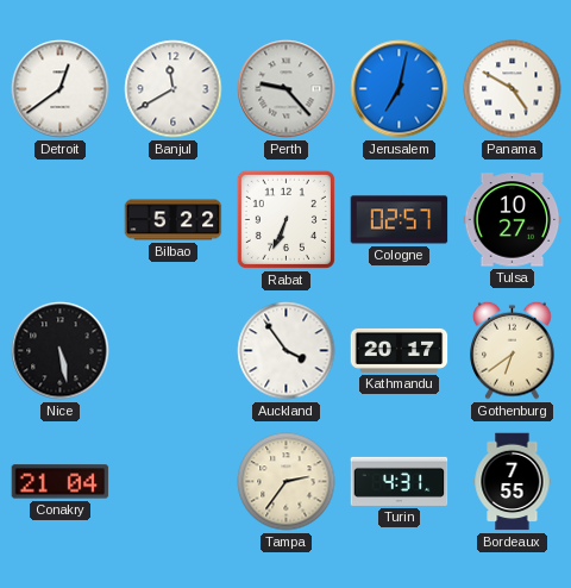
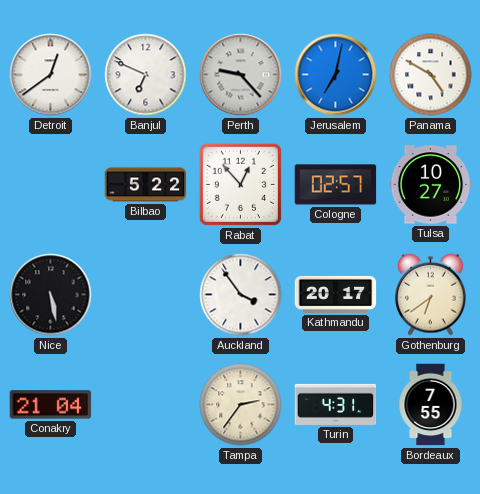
Banjul: 11:40 -> 6:49
Rabat: 6:34 -> 12:53
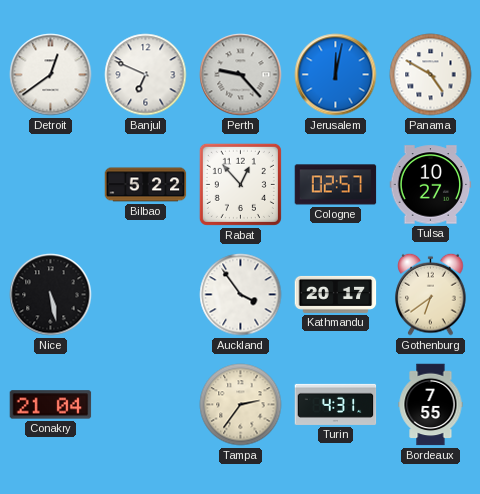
Jerusalem: 7:02 -> 12:02
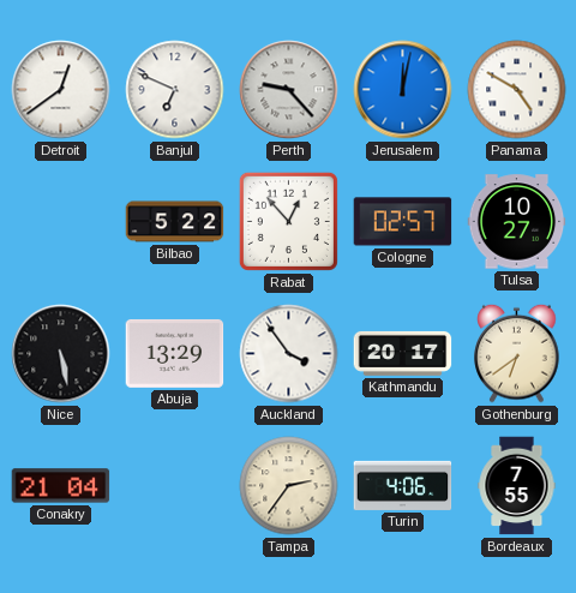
Abuja: none -> 13:29
Turin: 4:31 -> 4:06
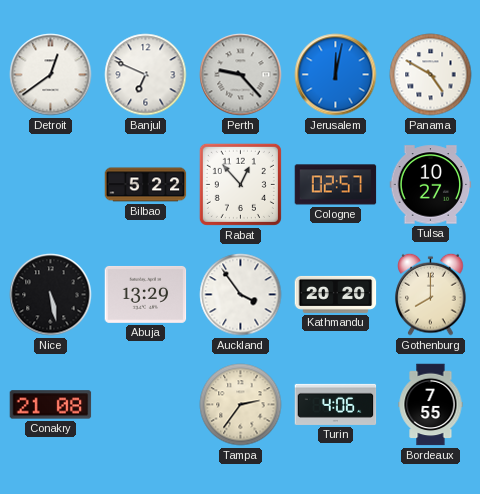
Kathmandu: 20:17 -> 20:20
Gothenburg: 6:39 -> 8:00
Conakry: 21:04 -> 21:08
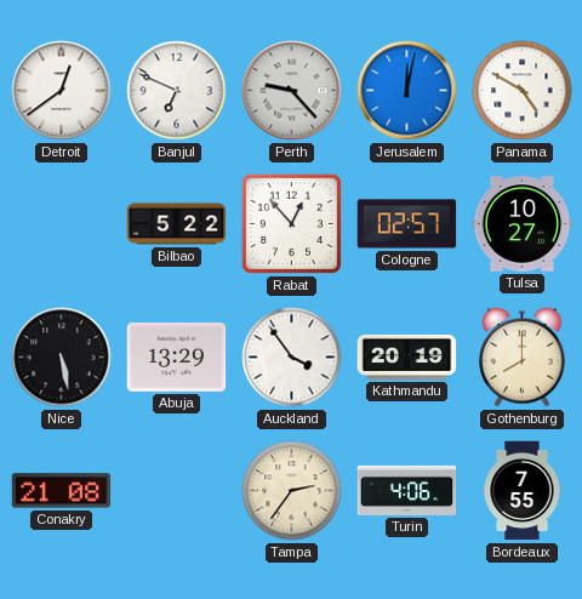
Kathmandu: 20:20 -> 20:19
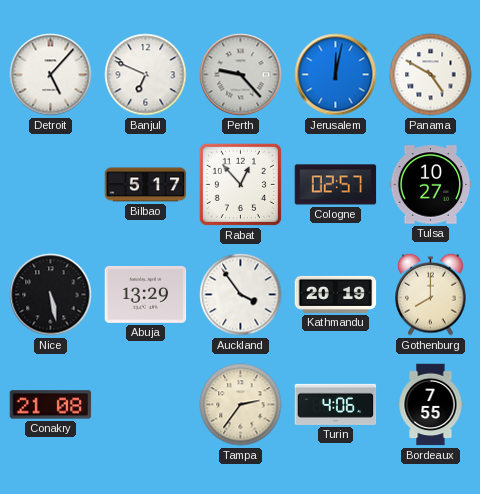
Detroit: 12:39 -> 5:07
Bilbao: 5:22 -> 5:17
